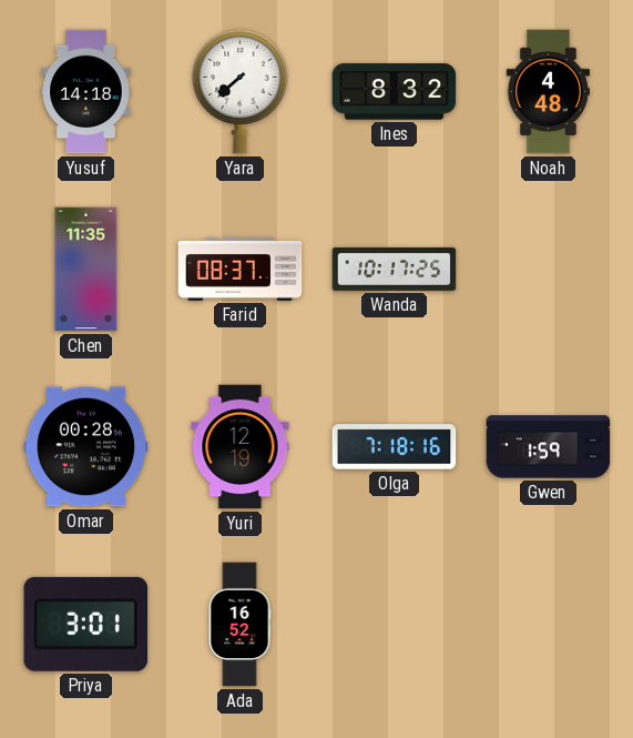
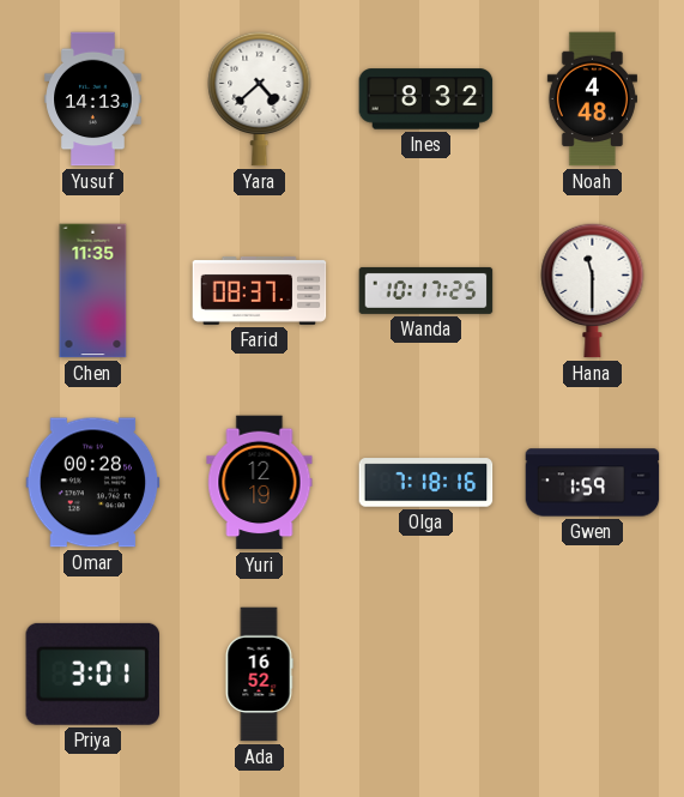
Yusuf: 14:18 -> 14:13
Yara: 7:38 -> 4:38
Hana: none -> 11:30
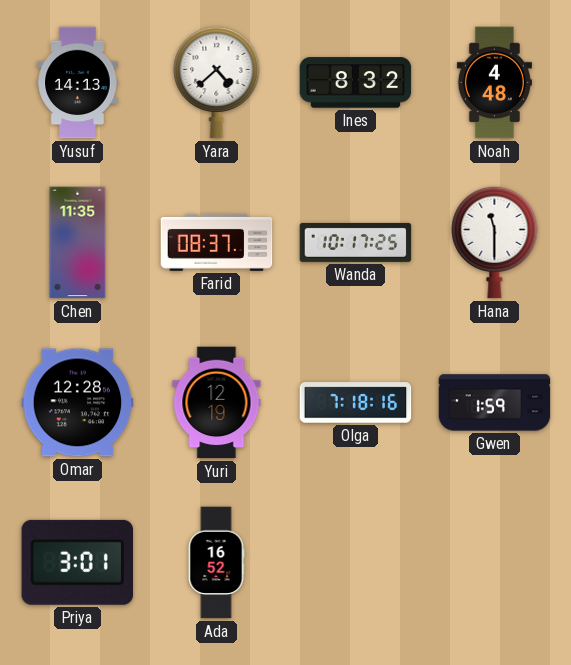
Omar: 00:28 -> 12:28
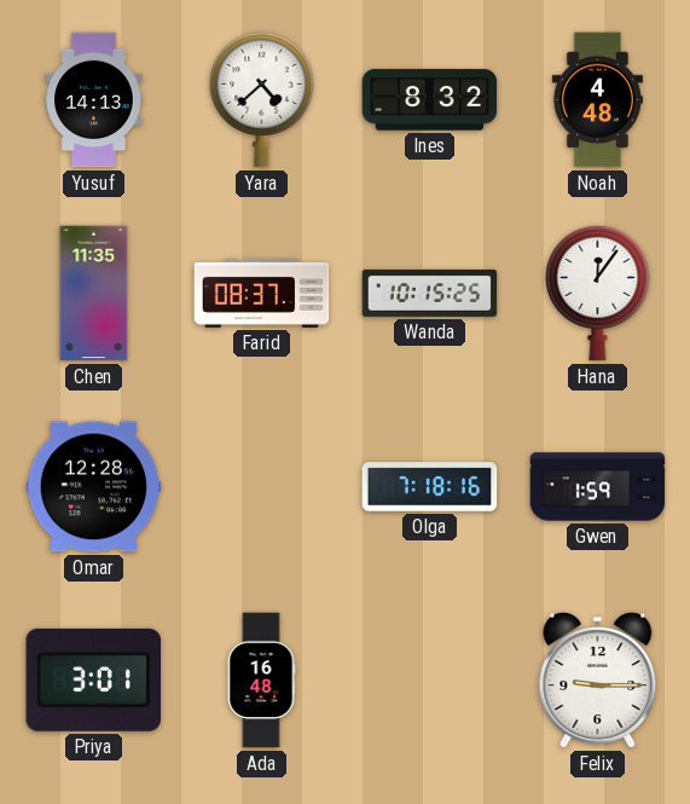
Wanda: 10:17 -> 10:15
Hana: 11:30 -> 12:06
Yuri: 12:19 -> none
Ada: 16:52 -> 16:48
Felix: none -> 9:15
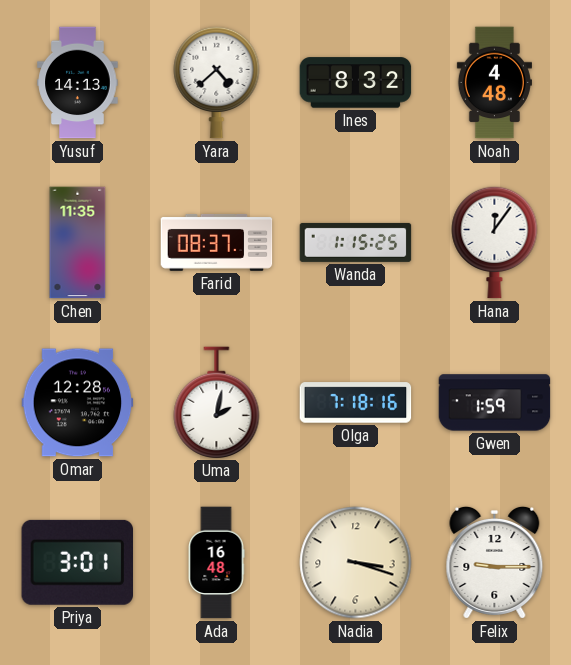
Wanda: 10:15 -> 1:15
Uma: none -> 2:02
Nadia: none -> 3:18
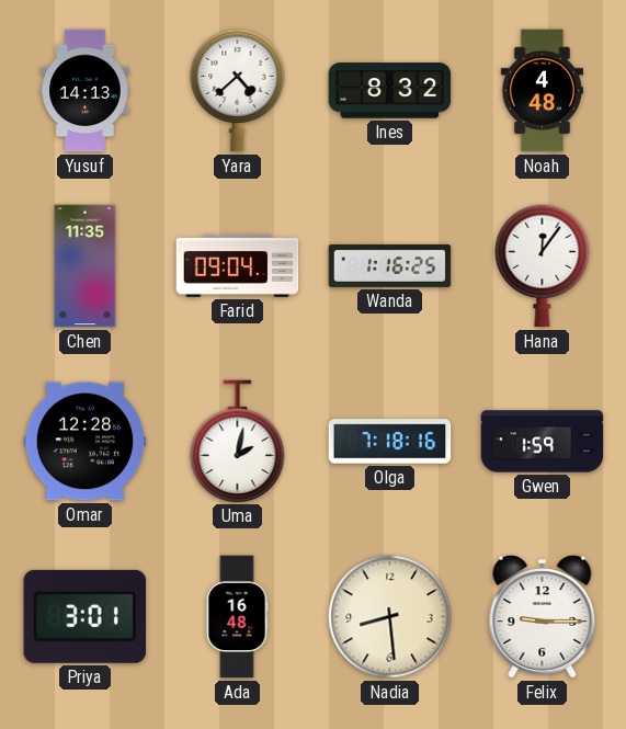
Farid: 08:37 -> 09:04
Wanda: 1:15 -> 1:16
Nadia: 3:18 -> 8:29
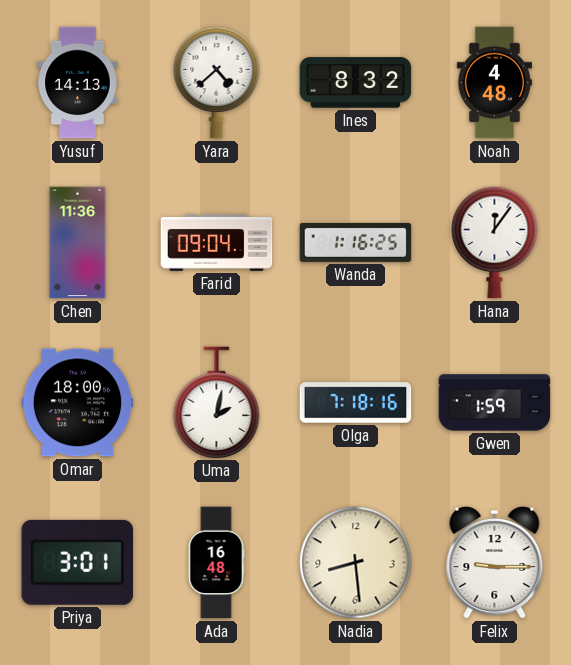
Chen: 11:35 -> 11:36
Omar: 12:28 -> 18:00
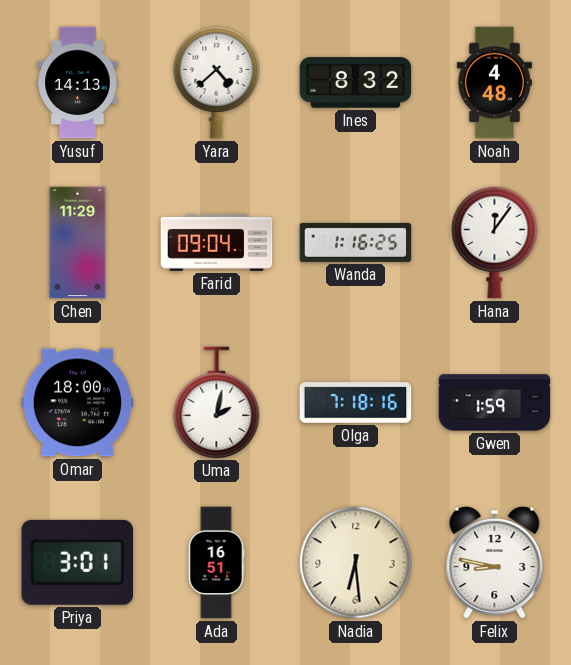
Chen: 11:36 -> 11:29
Ada: 16:48 -> 16:51
Nadia: 8:29 -> 6:29
Felix: 9:15 -> 8:47
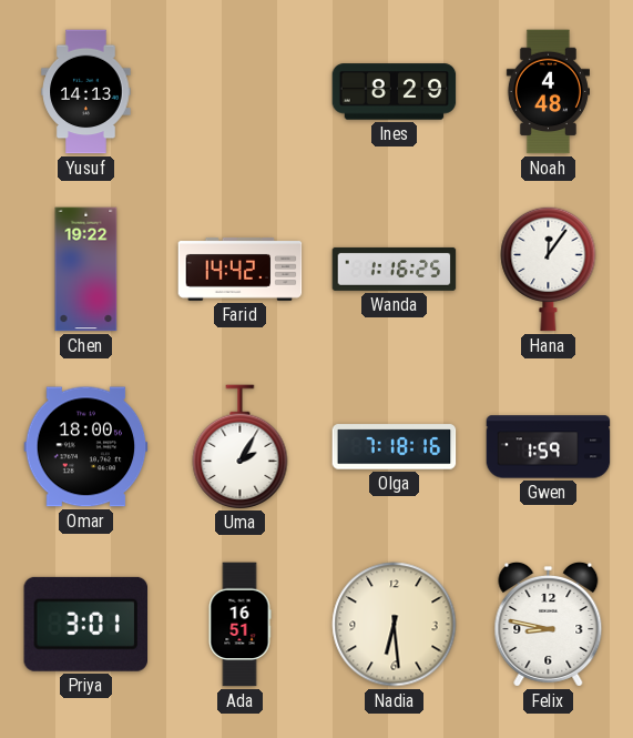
Yara: 4:38 -> none
Ines: 8:32 -> 8:29
Chen: 11:29 -> 19:22
Farid: 09:04 -> 14:42
Uma: 2:02 -> 2:05
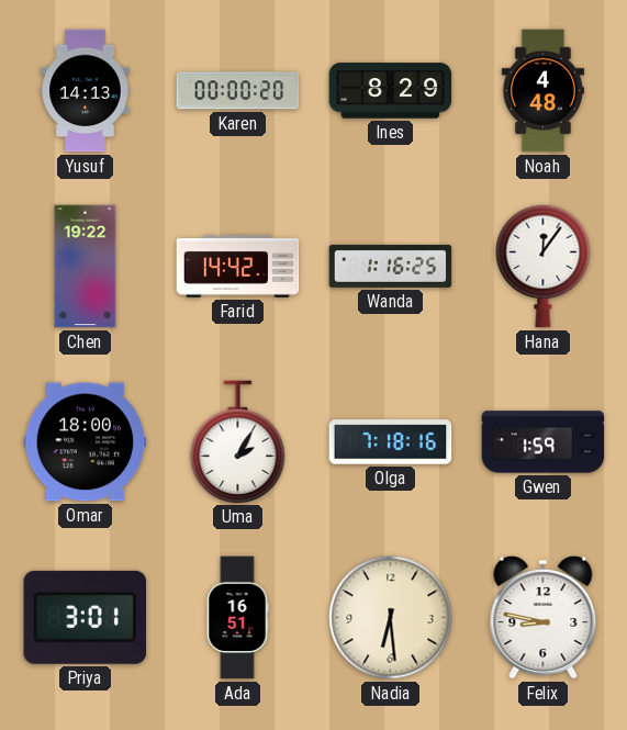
Karen: none -> 00:00
